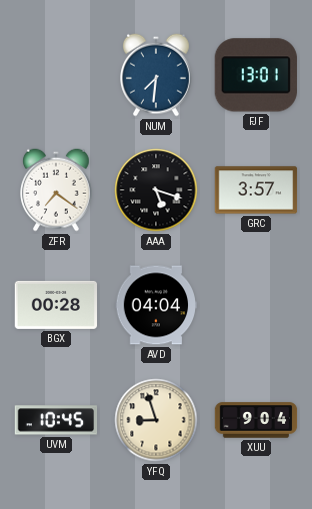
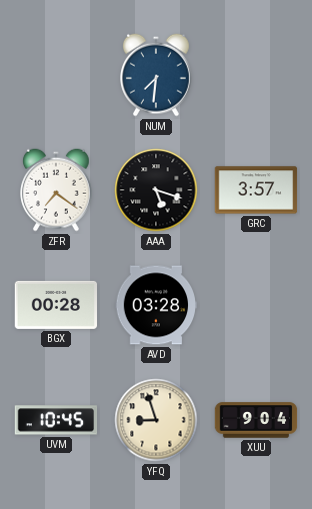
FJF: 13:01 -> none
AVD: 04:04 -> 03:28
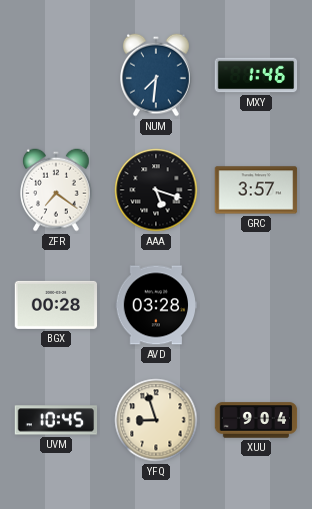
MXY: none -> 1:46
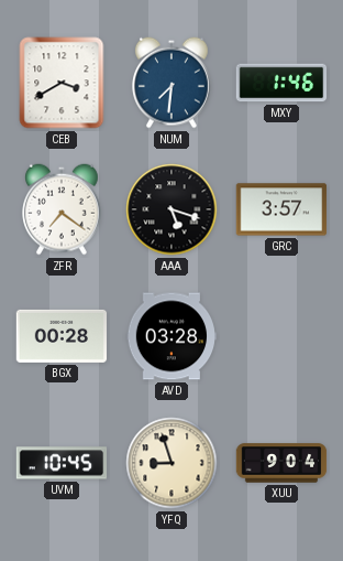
CEB: none -> 3:40
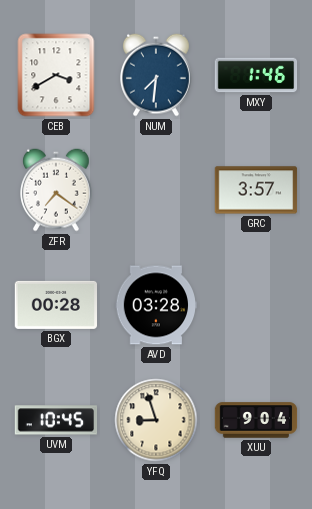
AAA: 5:18 -> none
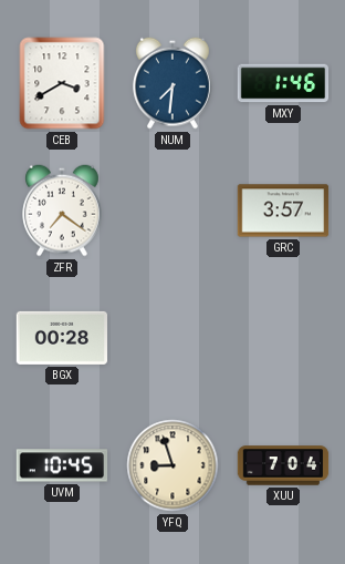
AVD: 03:28 -> none
XUU: 9:04 -> 7:04
